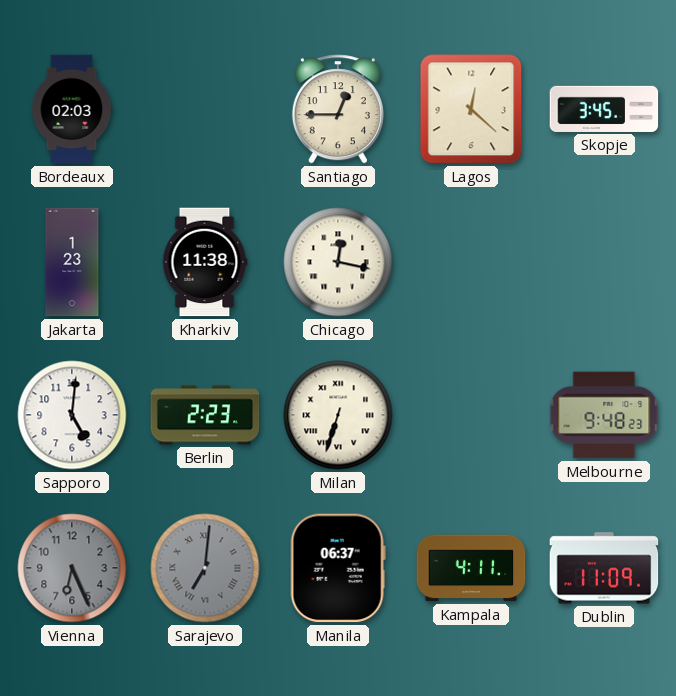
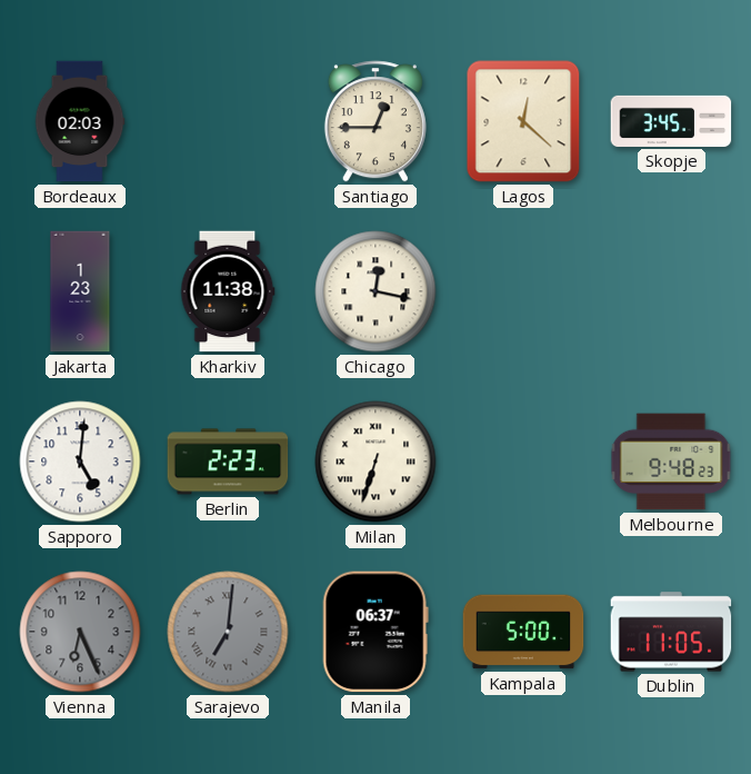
Kampala: 4:11 -> 5:00
Dublin: 11:09 -> 11:05
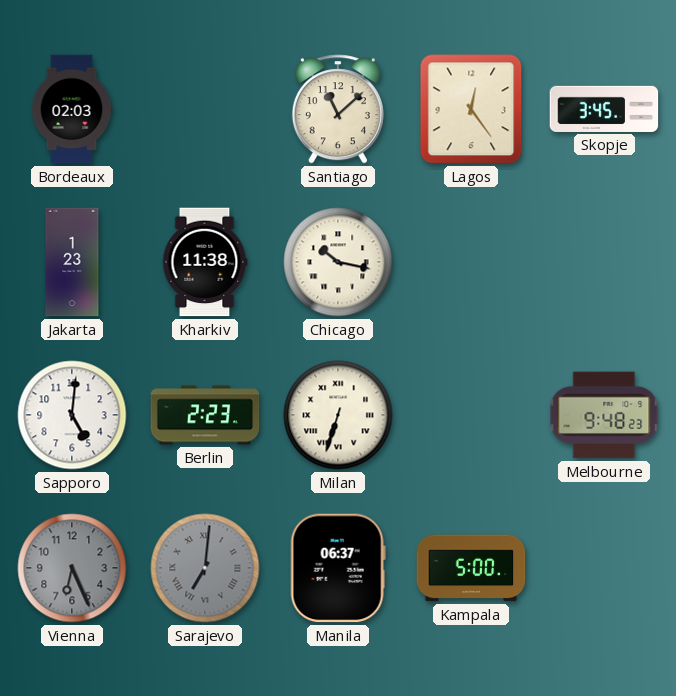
Santiago: 12:45 -> 11:08
Lagos: 12:22 -> 12:24
Chicago: 12:17 -> 10:17
Dublin: 11:05 -> none
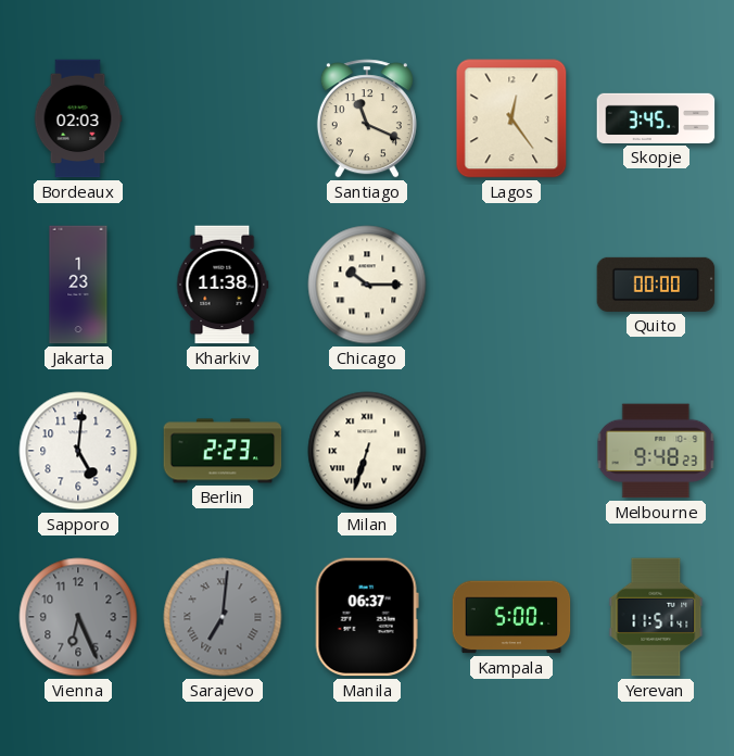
Santiago: 11:08 -> 11:19
Chicago: 10:17 -> 10:15
Quito: none -> 00:00
Yerevan: none -> 11:51
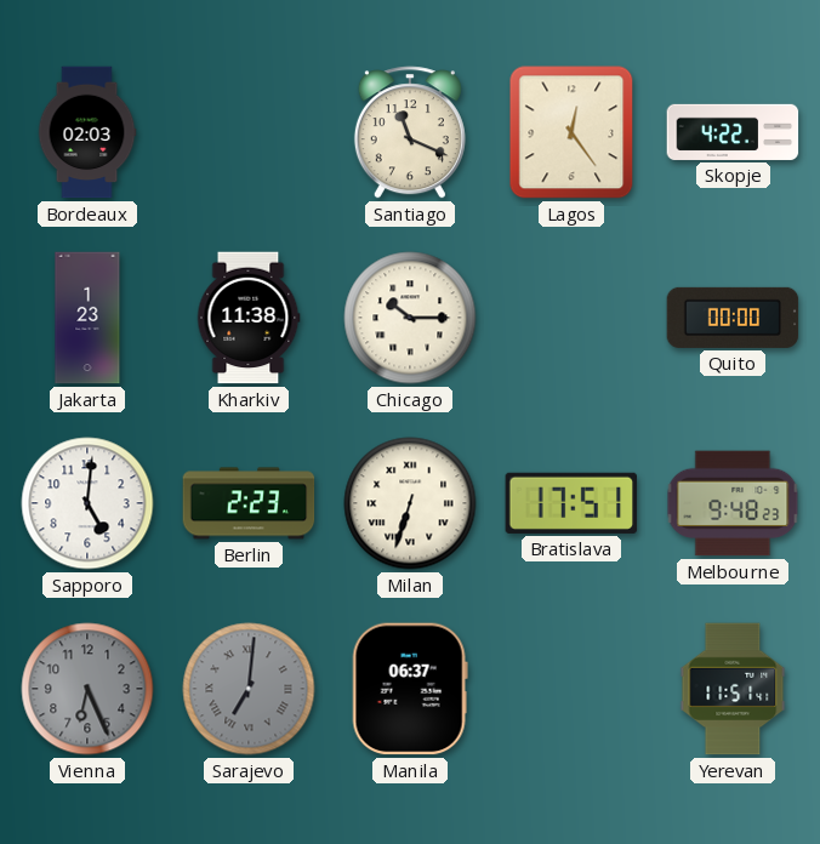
Skopje: 3:45 -> 4:22
Bratislava: none -> 17:51
Kampala: 5:00 -> none
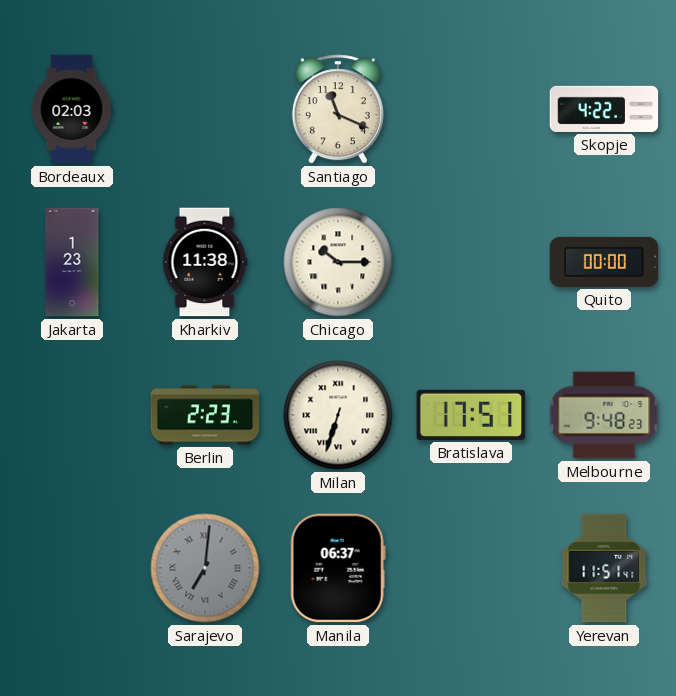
Lagos: 12:24 -> none
Sapporo: 5:01 -> none
Vienna: 6:26 -> none
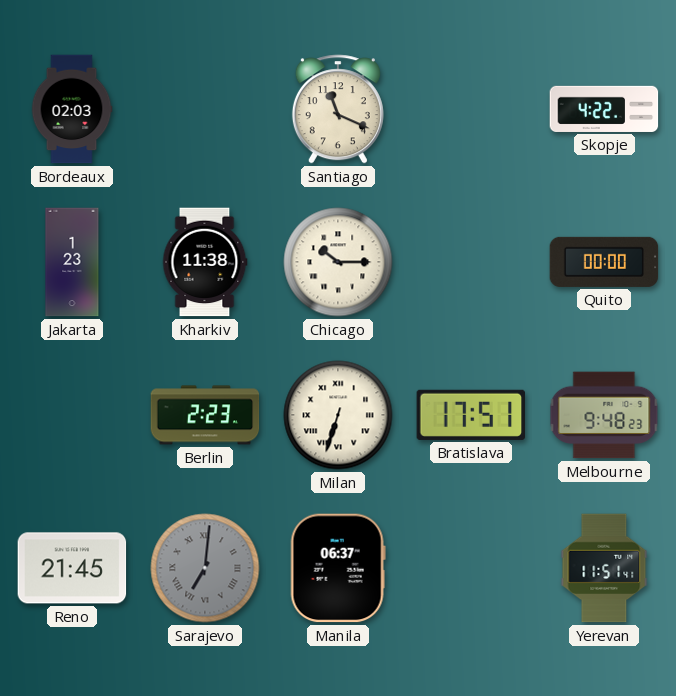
Reno: none -> 21:45
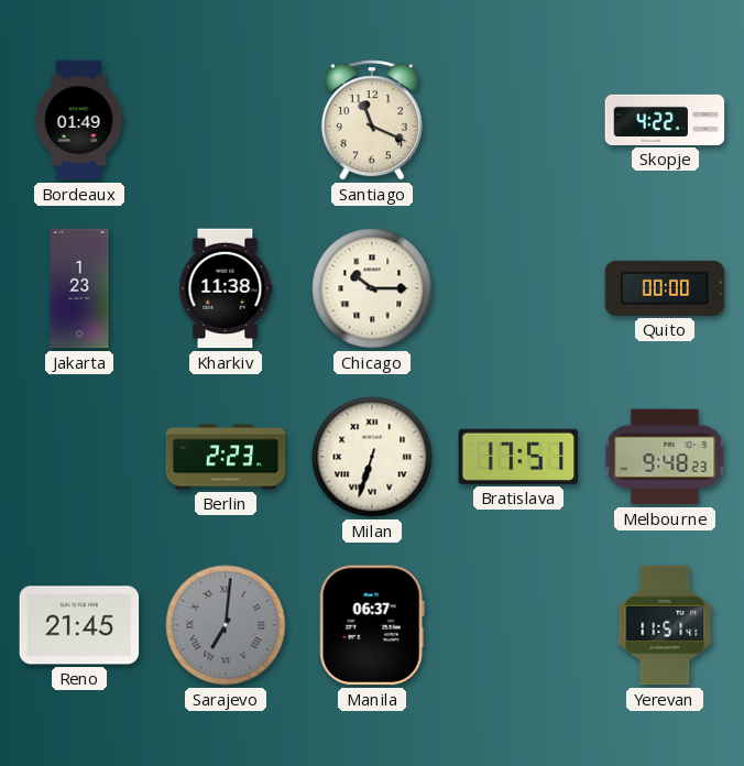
Bordeaux: 02:03 -> 01:49
